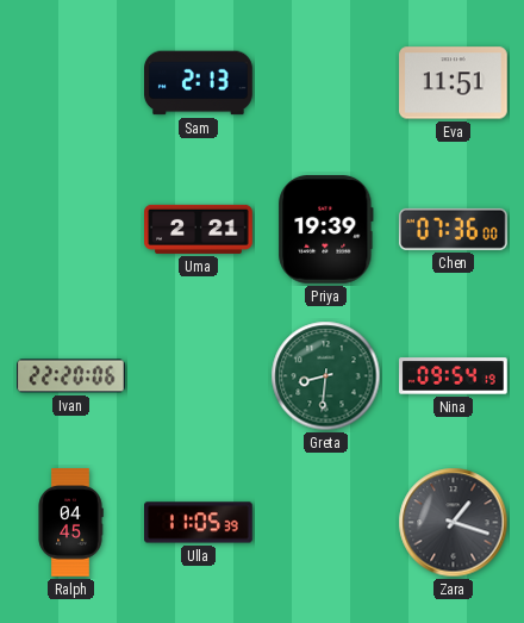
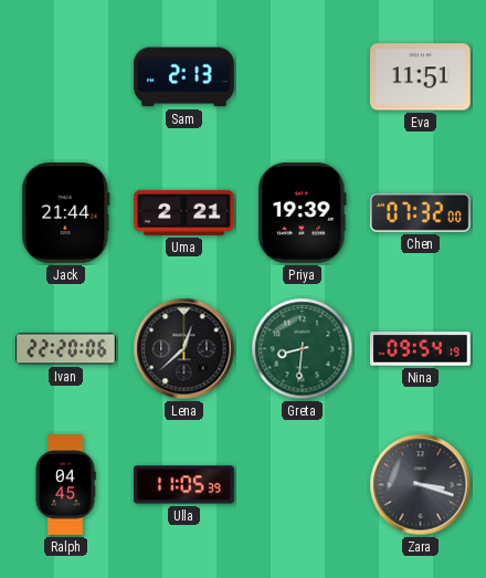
Jack: none -> 21:44
Chen: 07:36 -> 07:32
Lena: none -> 12:38
Zara: 1:18 -> 3:18
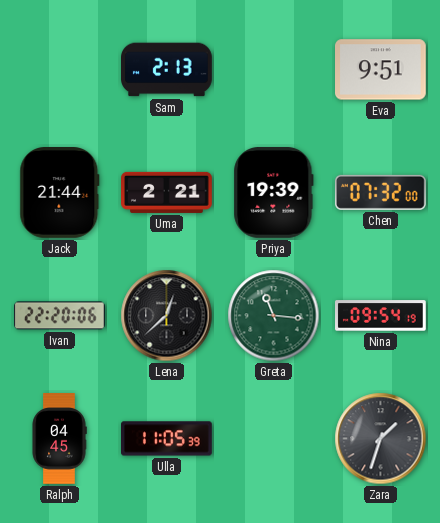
Eva: 11:51 -> 9:51
Greta: 8:31 -> 11:16
Zara: 3:18 -> 1:33
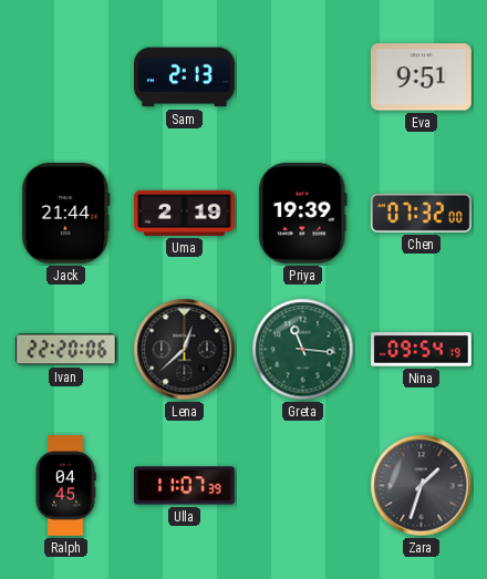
Uma: 2:21 -> 2:19
Ulla: 11:05 -> 11:07
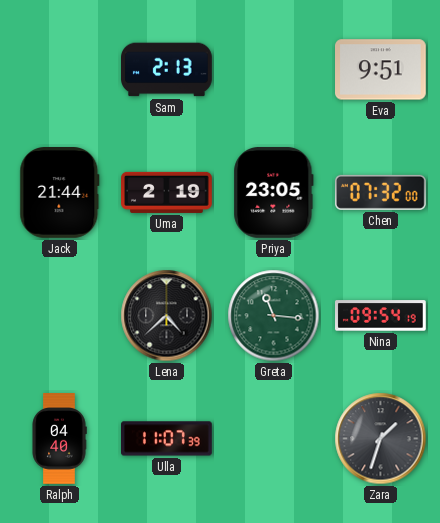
Priya: 19:39 -> 23:05
Ivan: 22:20 -> none
Lena: 12:38 -> 4:38
Ralph: 04:45 -> 04:40
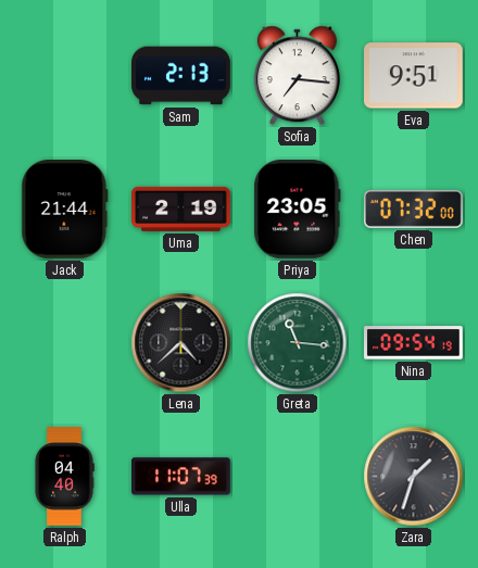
Sofia: none -> 7:16
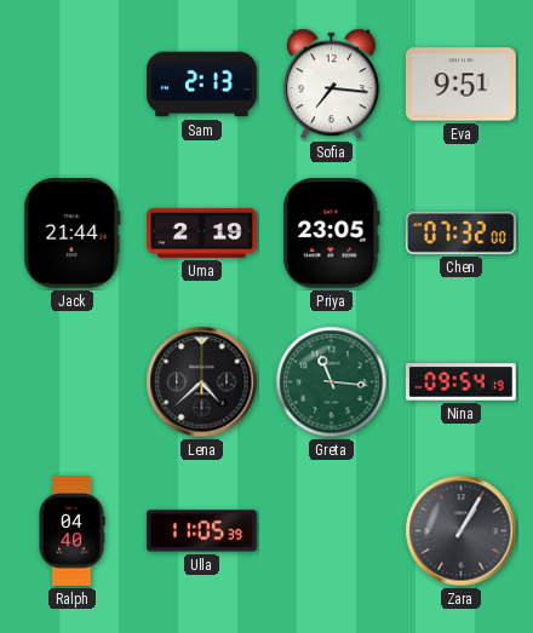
Ulla: 11:07 -> 11:05
Zara: 1:33 -> 1:05
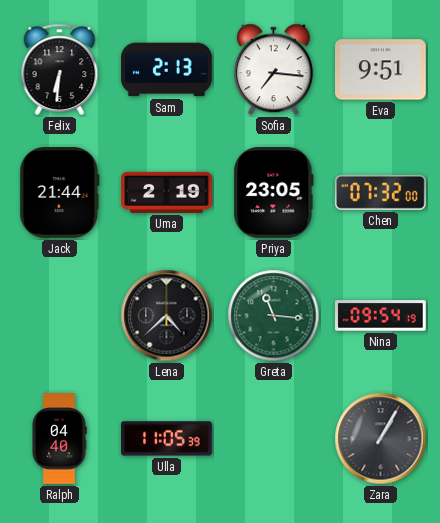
Felix: none -> 6:31
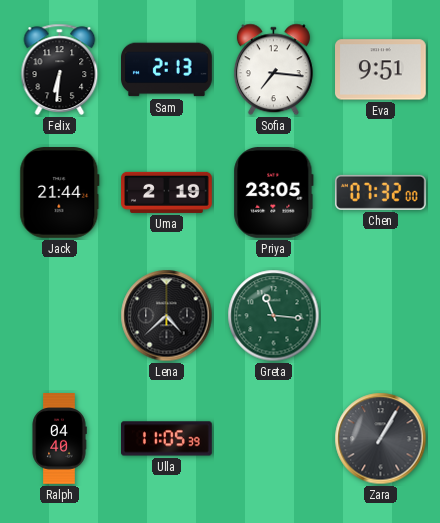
Nina: 09:54 -> none
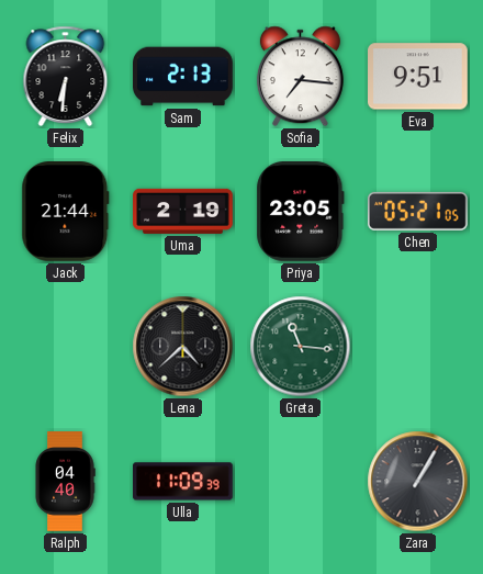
Chen: 07:32 -> 05:21
Ulla: 11:05 -> 11:09
